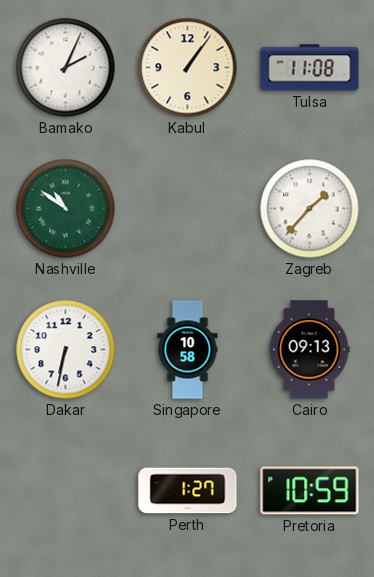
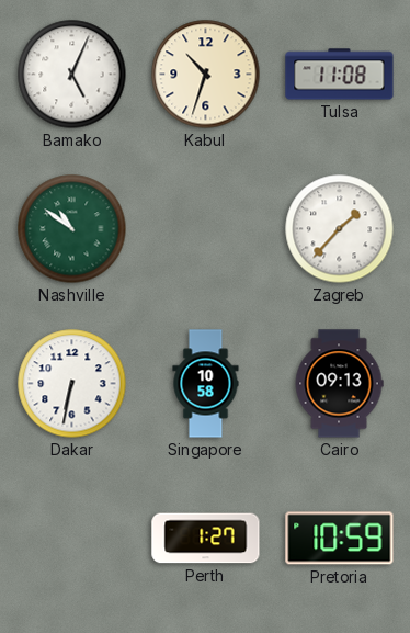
Bamako: 2:04 -> 5:04
Kabul: 1:06 -> 10:33
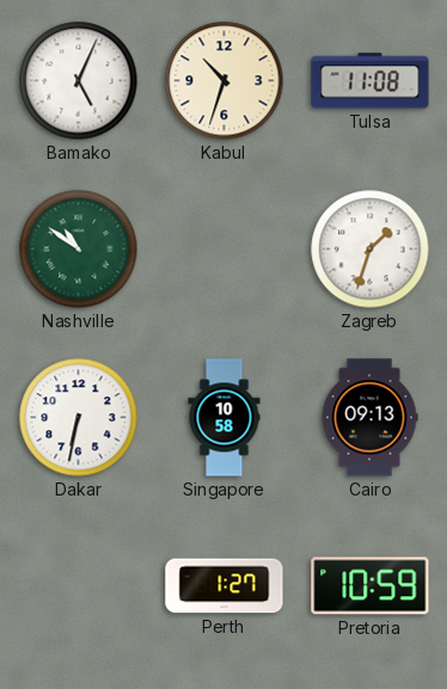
Zagreb: 1:37 -> 1:33
